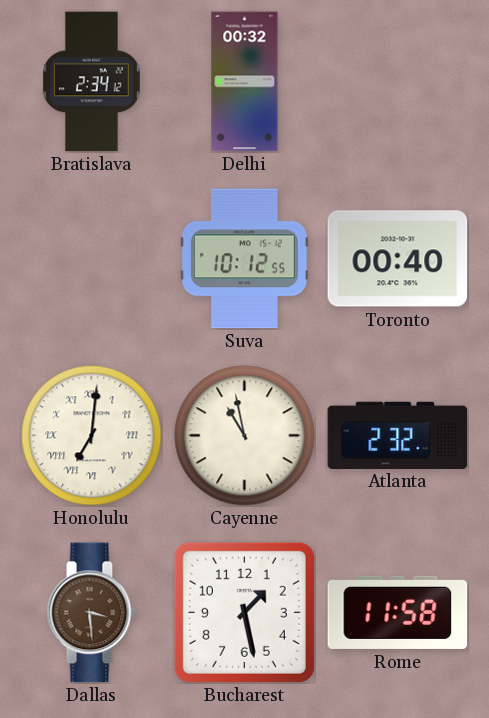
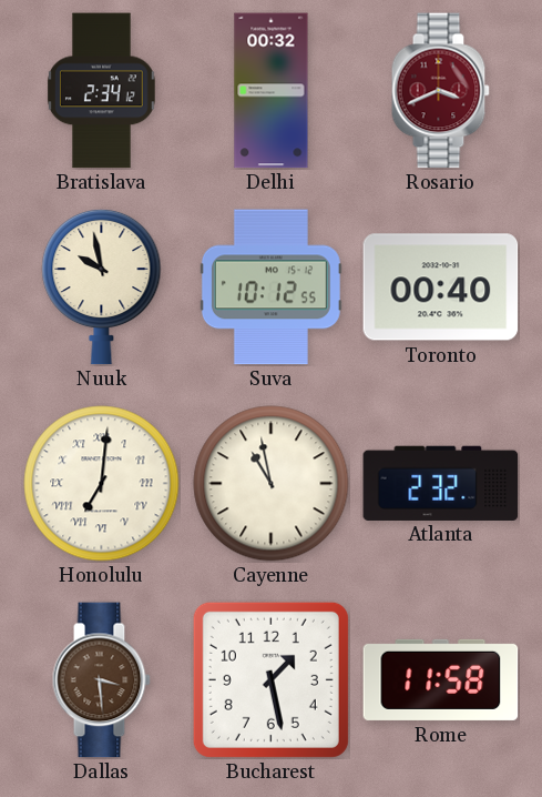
Rosario: none -> 3:41
Nuuk: none -> 9:58
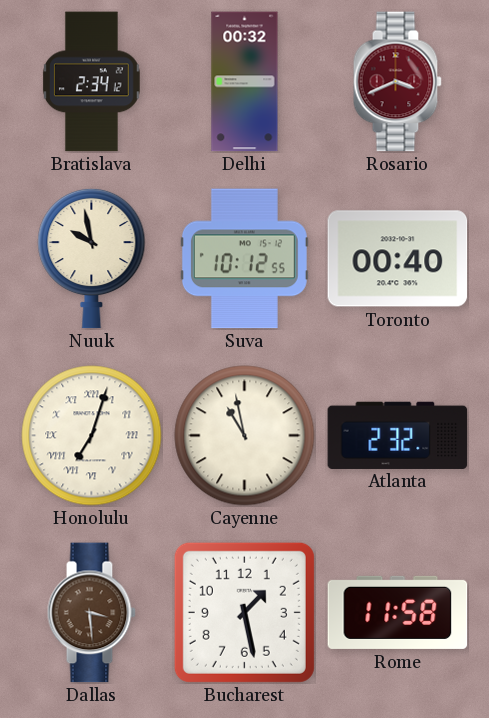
Honolulu: 7:01 -> 7:03
